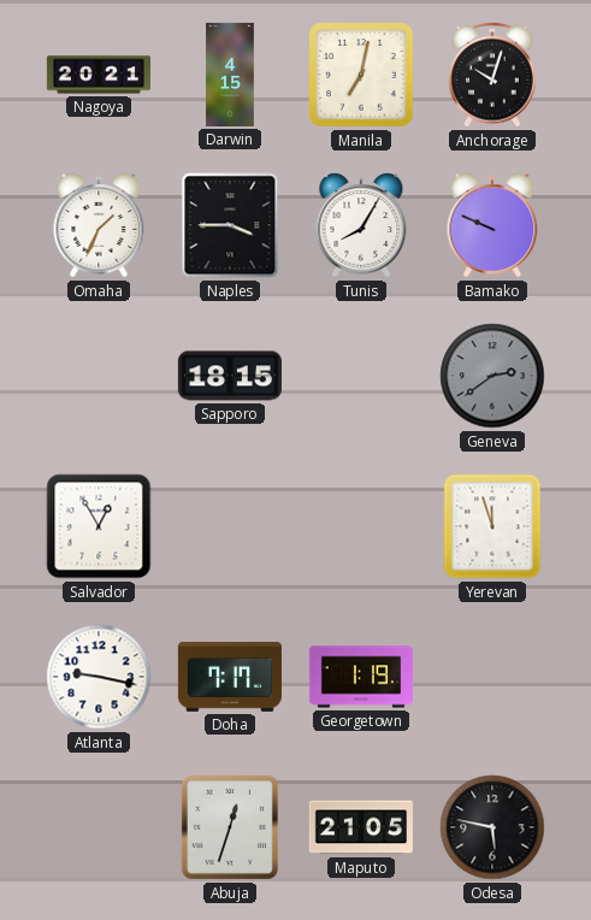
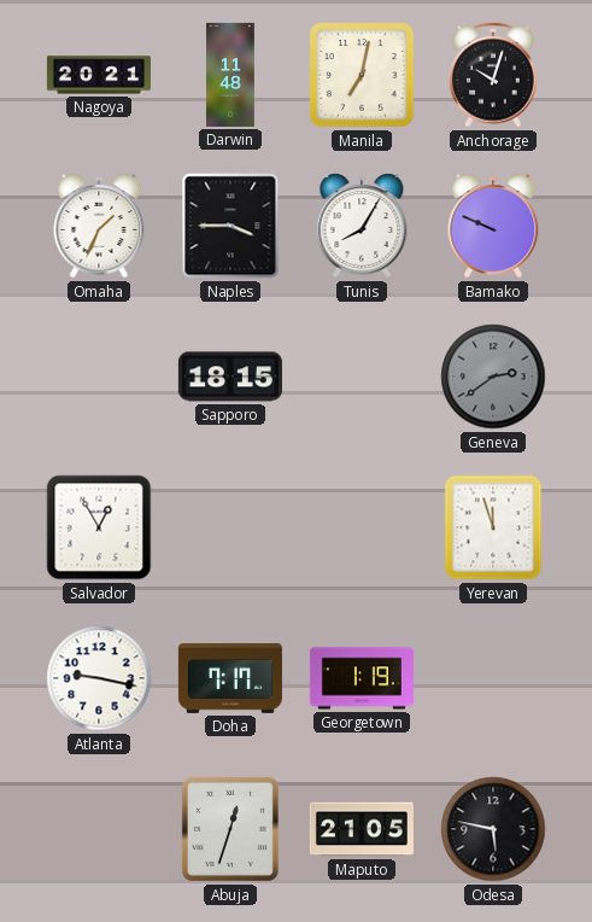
Darwin: 4:15 -> 11:48
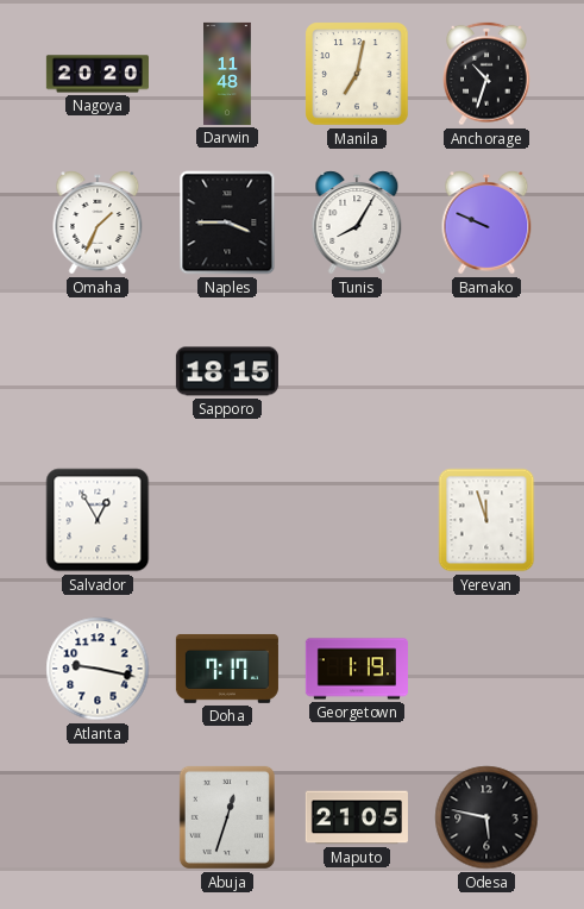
Nagoya: 20:21 -> 20:20
Anchorage: 10:03 -> 10:33
Geneva: 2:39 -> none
